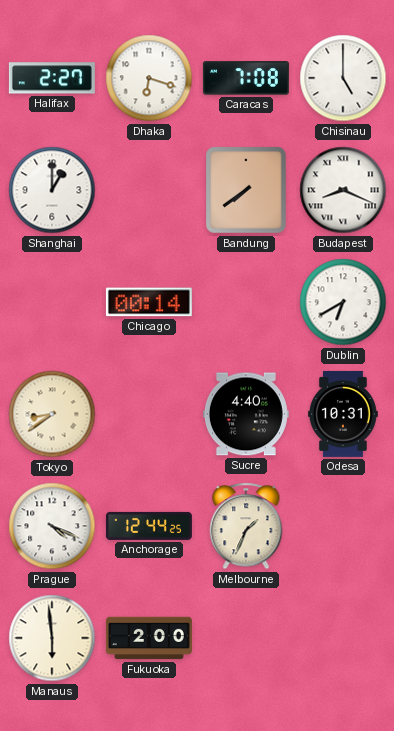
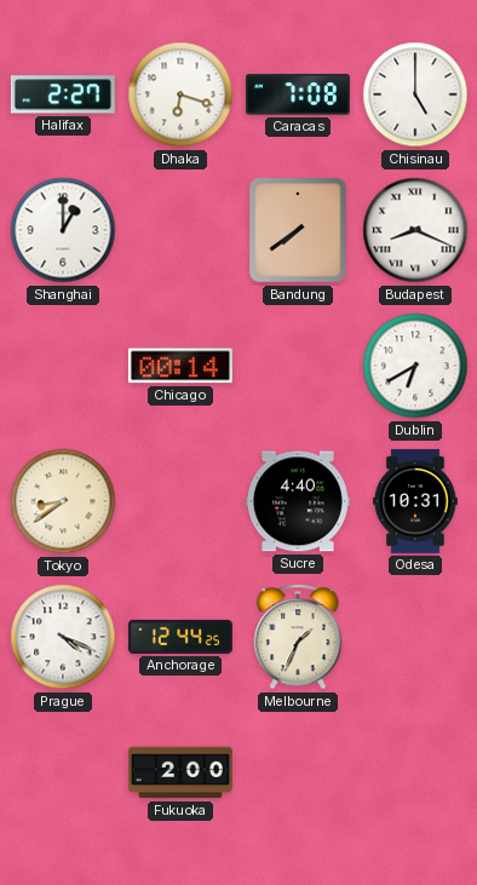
Manaus: 5:59 -> none
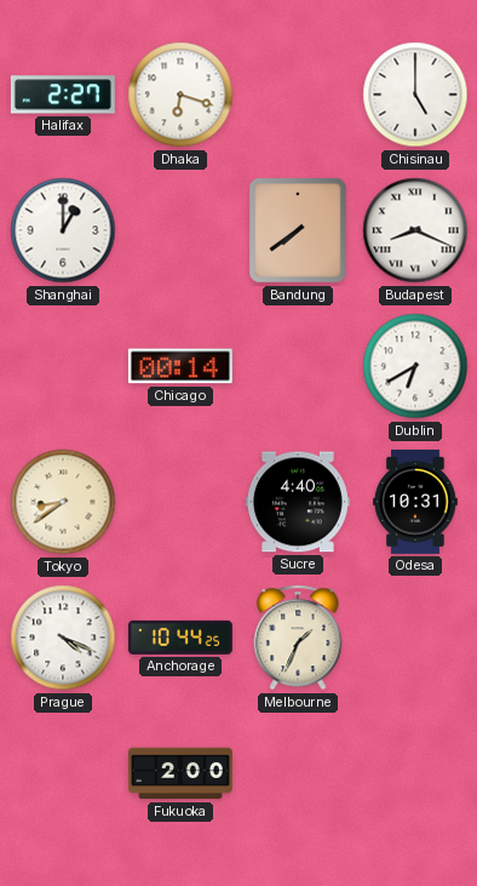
Caracas: 7:08 -> none
Anchorage: 12:44 -> 10:44
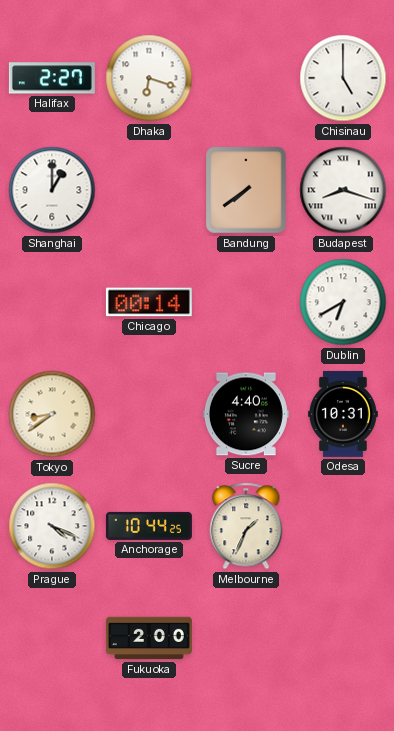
Budapest: 8:19 -> 8:18
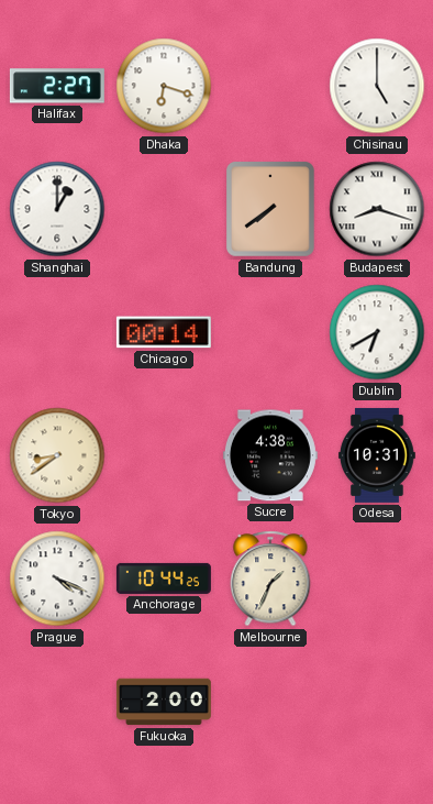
Sucre: 4:40 -> 4:38
